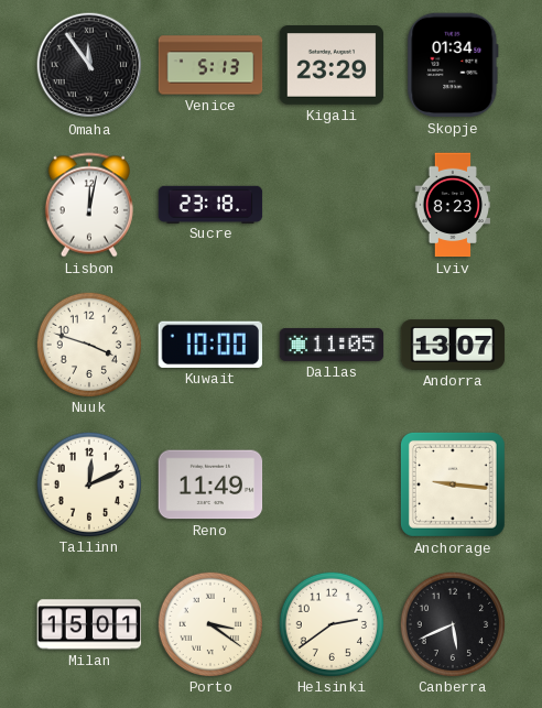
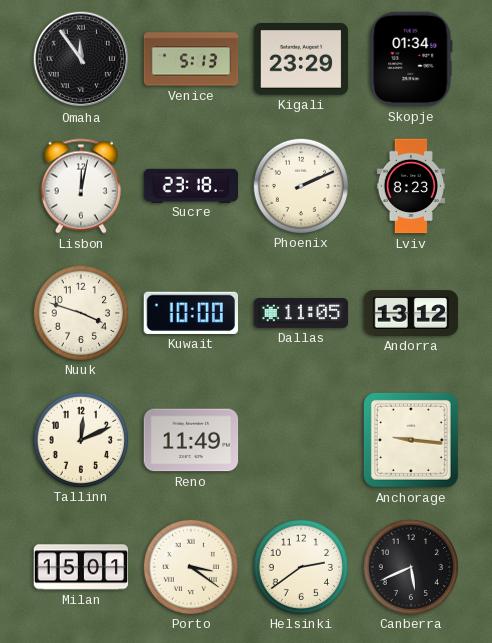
Phoenix: none -> 2:11
Andorra: 13:07 -> 13:12
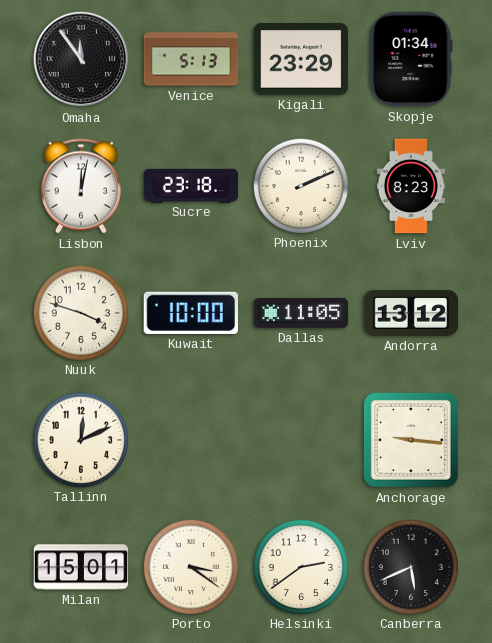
Reno: 11:49 -> none
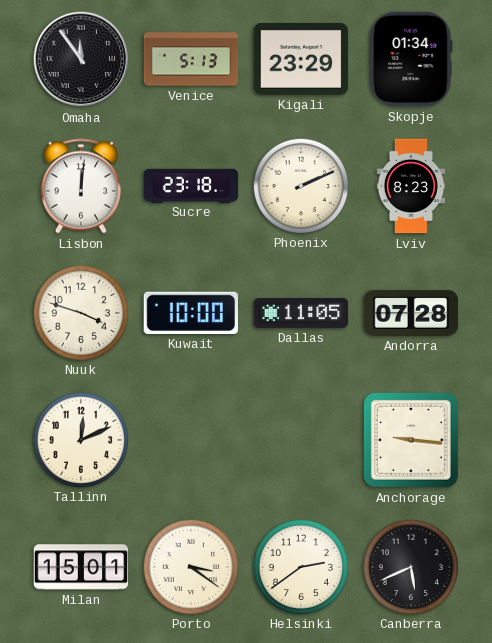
Lisbon: 12:02 -> 12:01
Andorra: 13:12 -> 07:28
